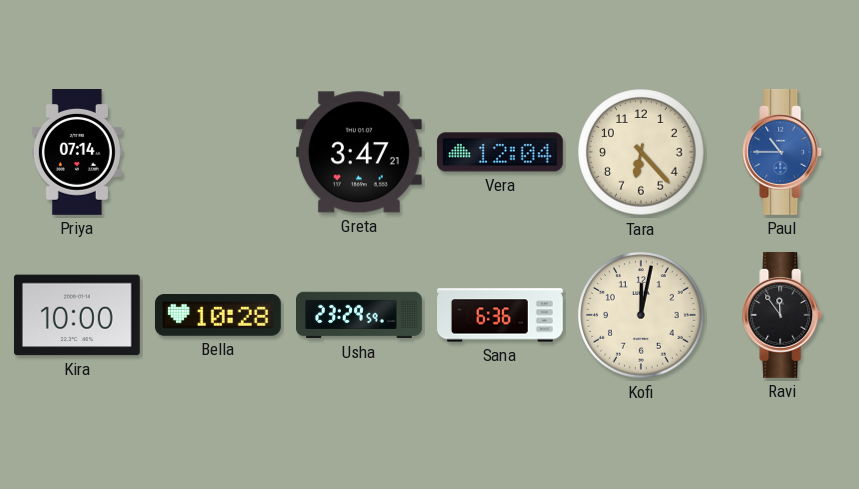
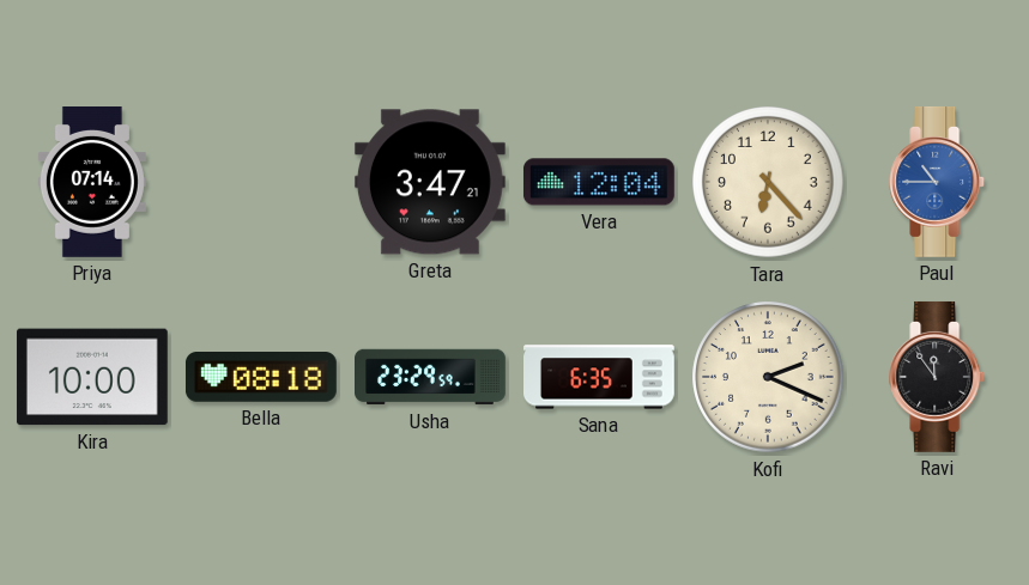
Bella: 10:28 -> 08:18
Sana: 6:36 -> 6:35
Kofi: 12:02 -> 2:19
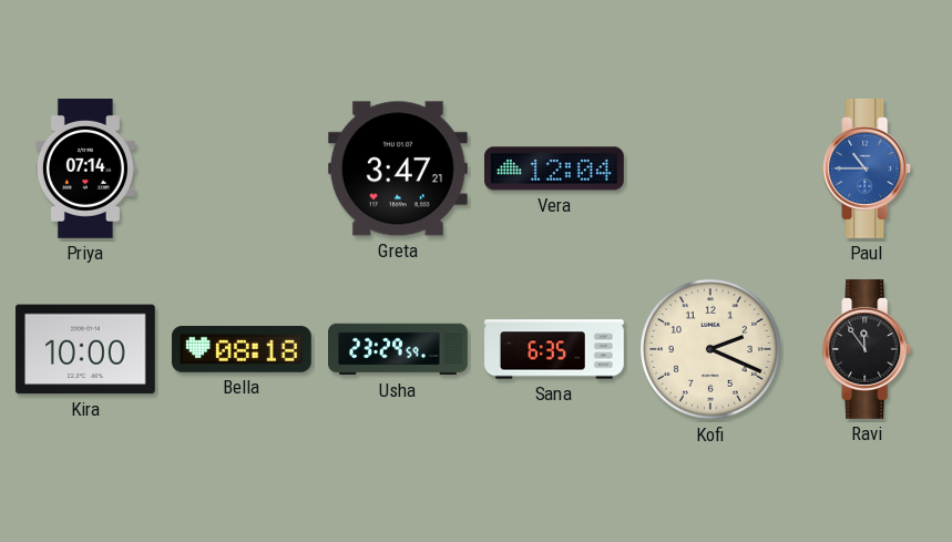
Tara: 6:23 -> none
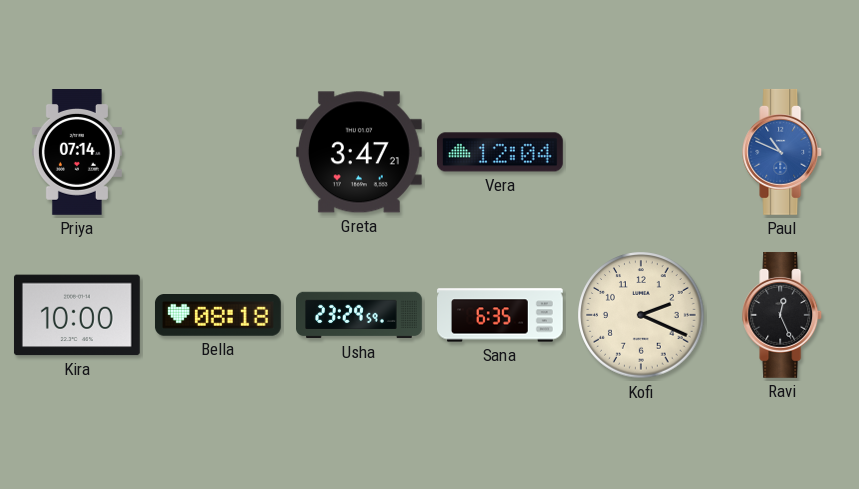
Paul: 10:45 -> 10:49
Ravi: 11:54 -> 12:26
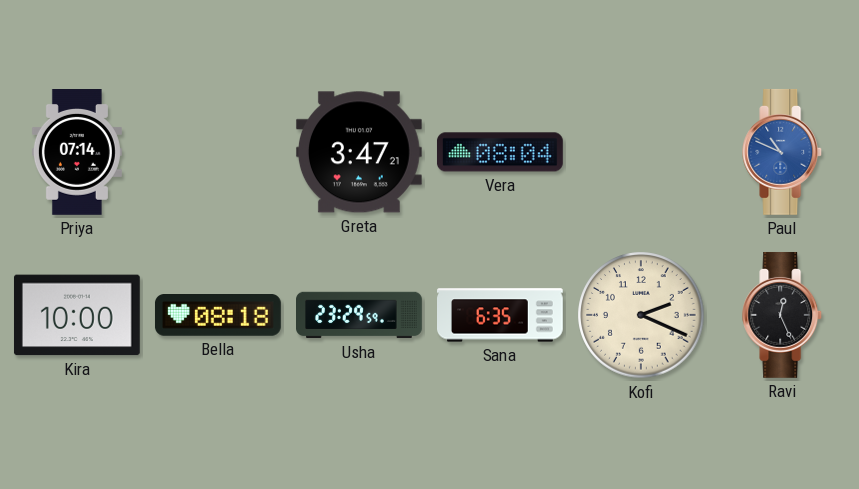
Vera: 12:04 -> 08:04
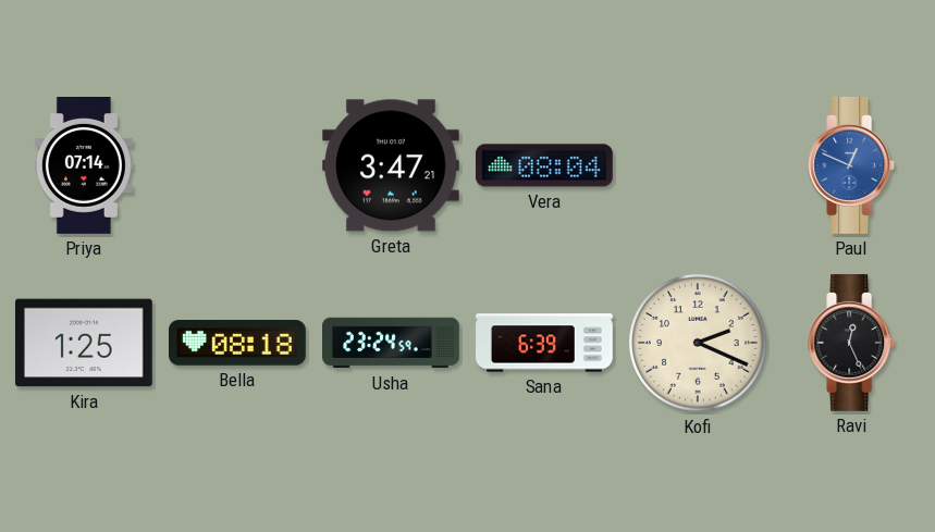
Paul: 10:49 -> 12:49
Kira: 10:00 -> 1:25
Usha: 23:29 -> 23:24
Sana: 6:35 -> 6:39
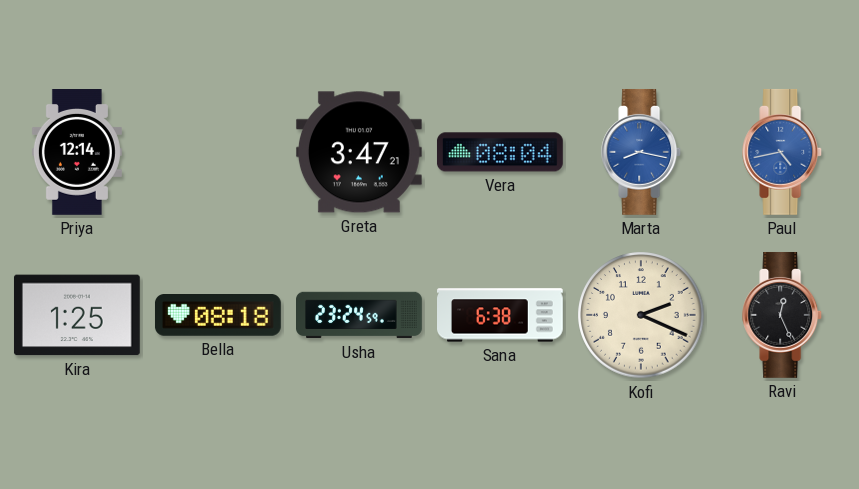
Priya: 07:14 -> 12:14
Marta: none -> 8:17
Paul: 12:49 -> 4:43
Sana: 6:39 -> 6:38
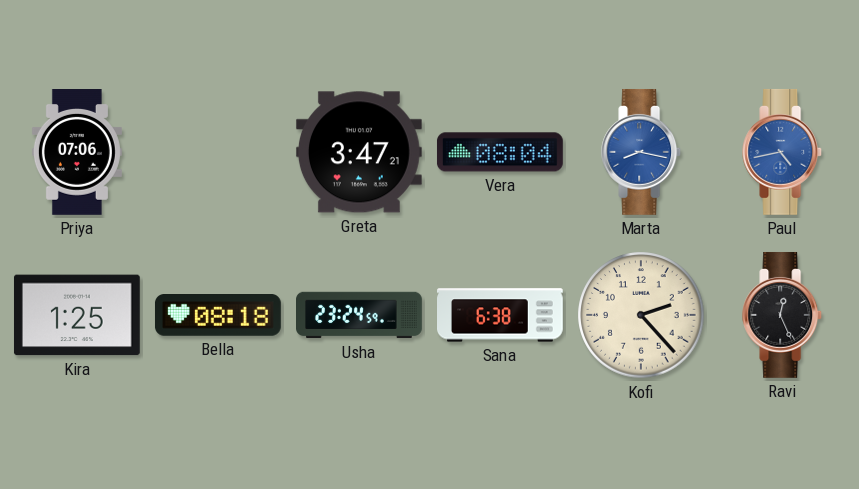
Priya: 12:14 -> 07:06
Kofi: 2:19 -> 2:23
